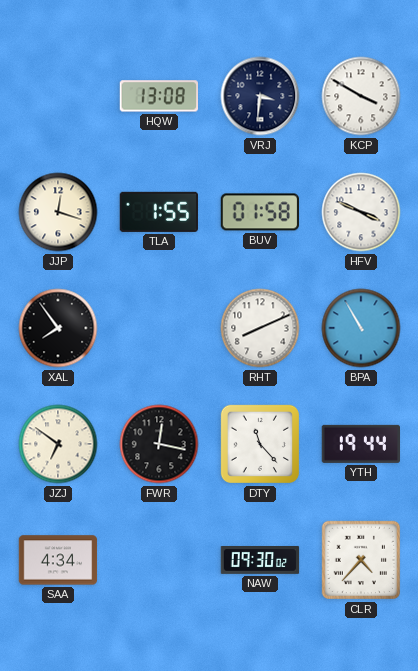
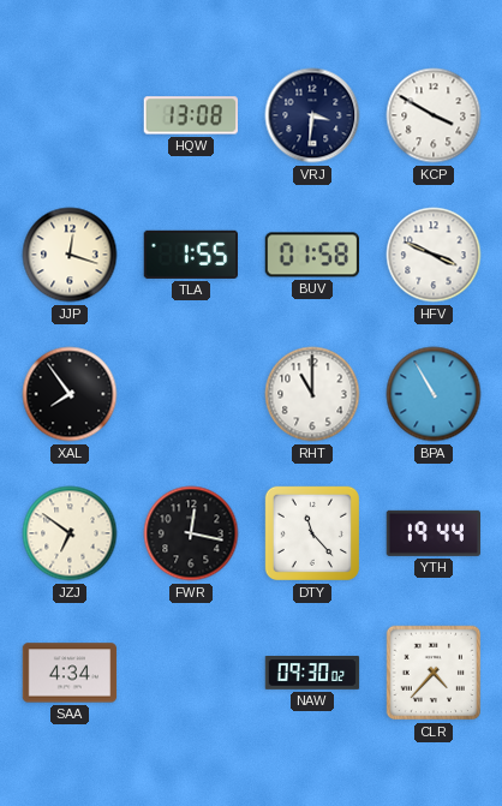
RHT: 8:11 -> 11:00
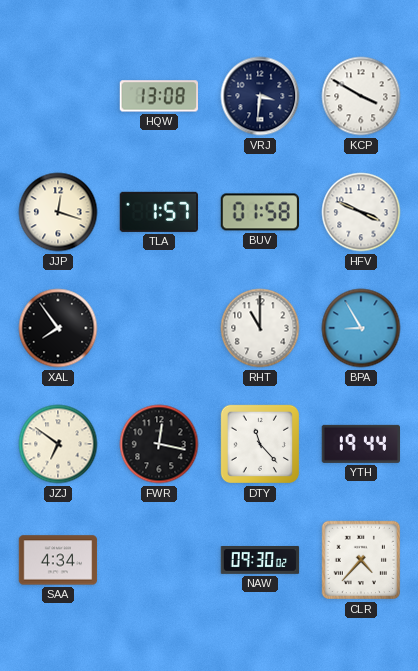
TLA: 1:55 -> 1:57
BPA: 10:55 -> 8:55
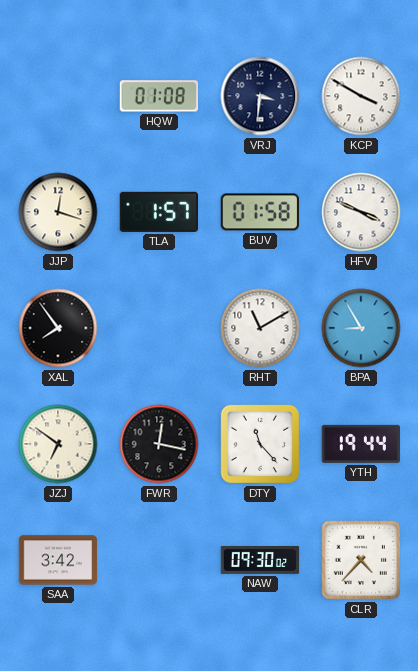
HQW: 13:08 -> 01:08
RHT: 11:00 -> 11:10
SAA: 4:34 -> 3:42
